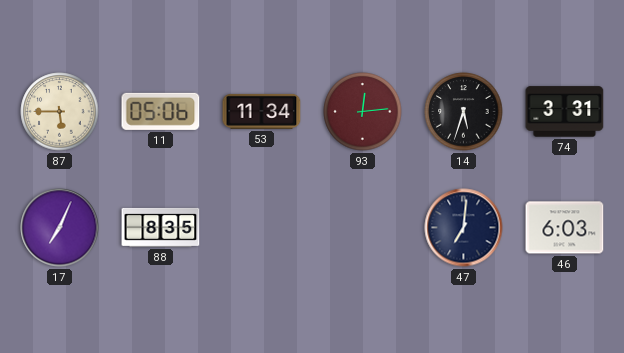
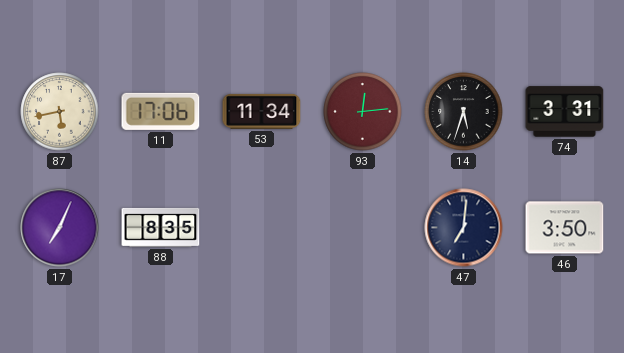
87: 5:45 -> 5:43
11: 05:06 -> 17:06
46: 6:03 -> 3:50
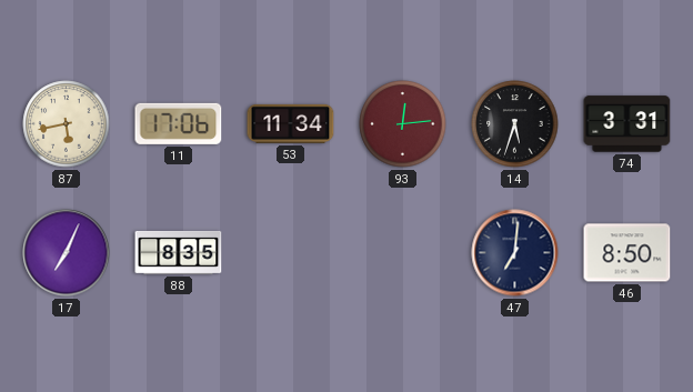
46: 3:50 -> 8:50
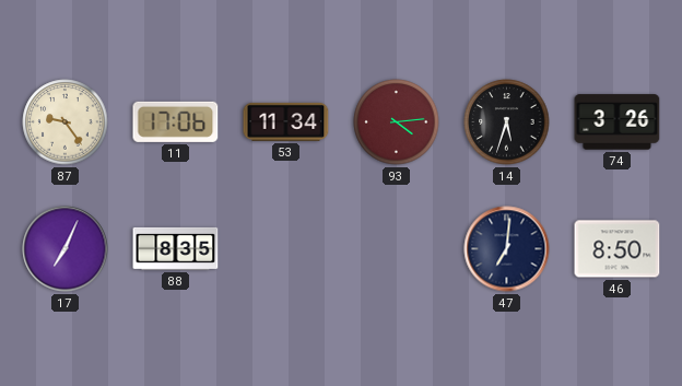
87: 5:43 -> 9:24
93: 12:14 -> 4:14
74: 3:31 -> 3:26
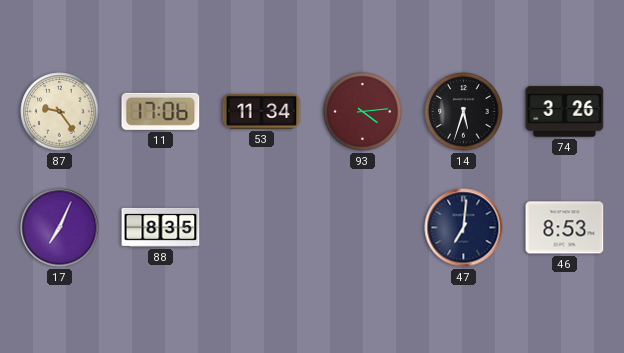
46: 8:50 -> 8:53
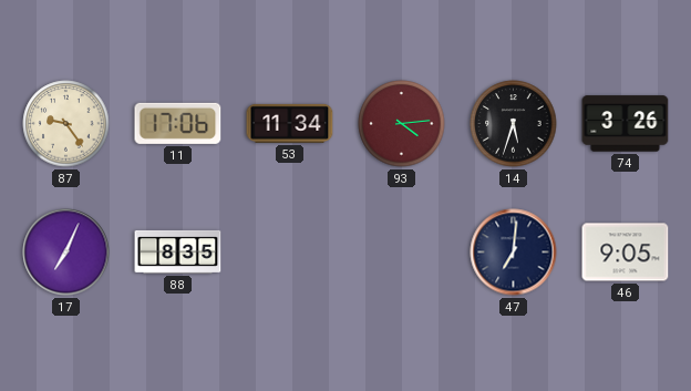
46: 8:53 -> 9:05
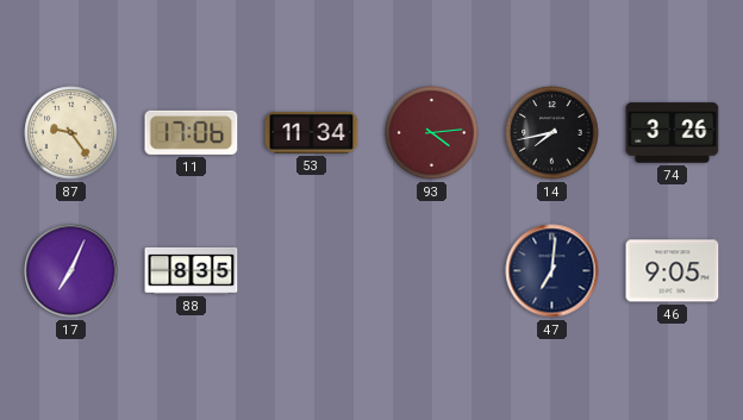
14: 5:33 -> 7:43
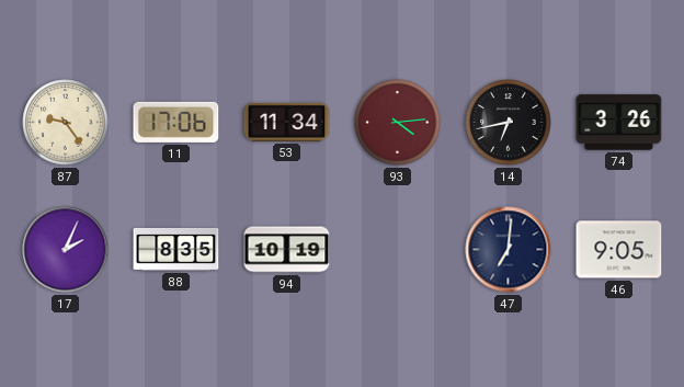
14: 7:43 -> 6:43
17: 7:04 -> 2:04
94: none -> 10:19
